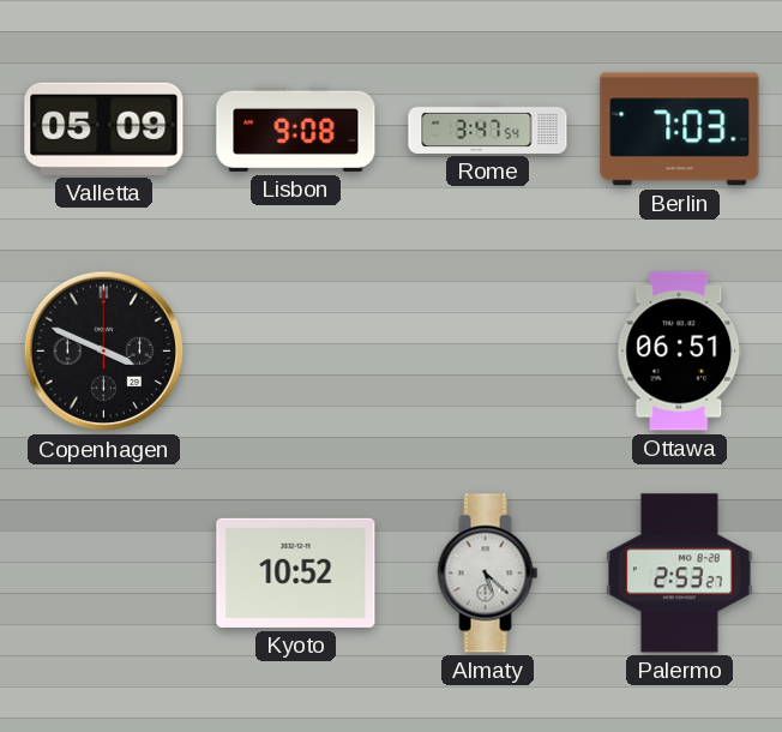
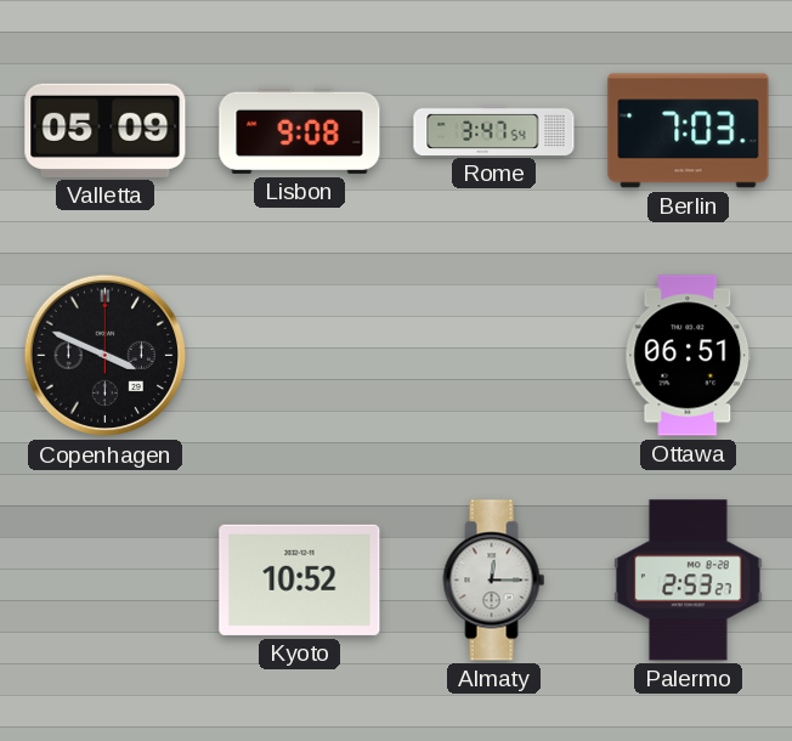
Almaty: 5:22 -> 12:15
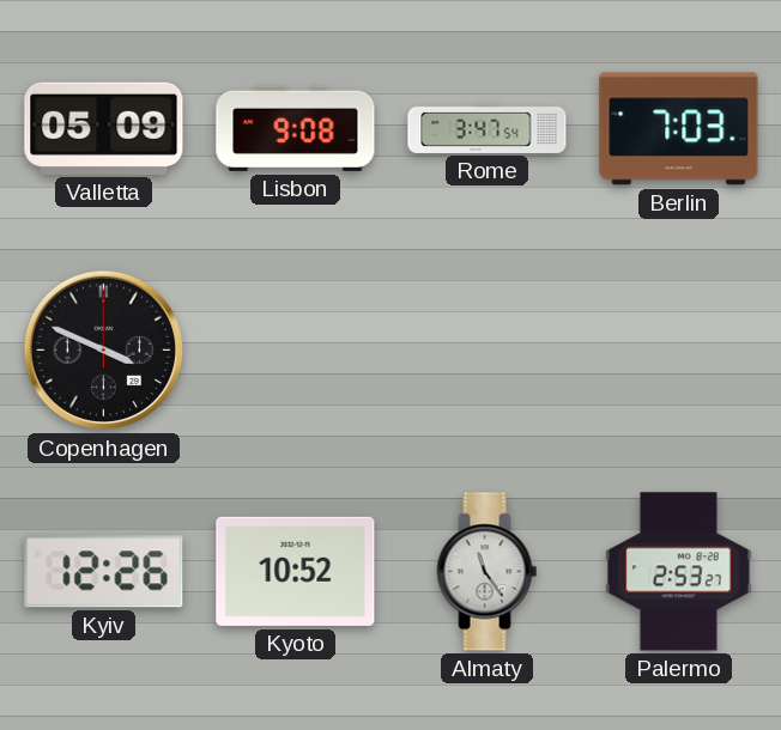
Ottawa: 06:51 -> none
Kyiv: none -> 12:26
Almaty: 12:15 -> 11:24
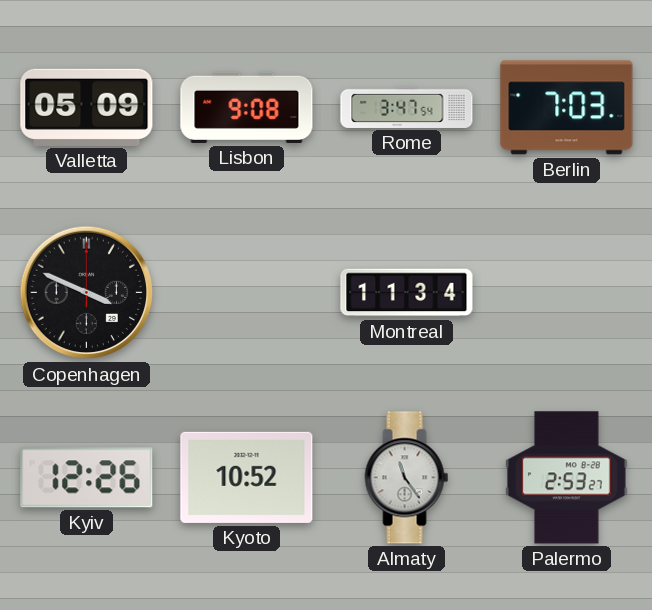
Montreal: none -> 11:34
